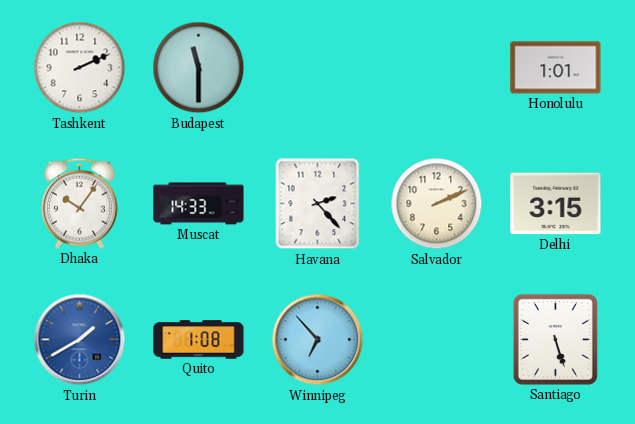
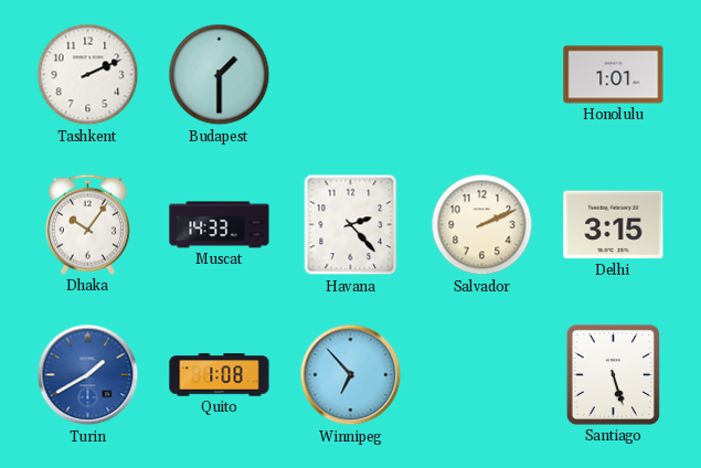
Budapest: 11:30 -> 1:30
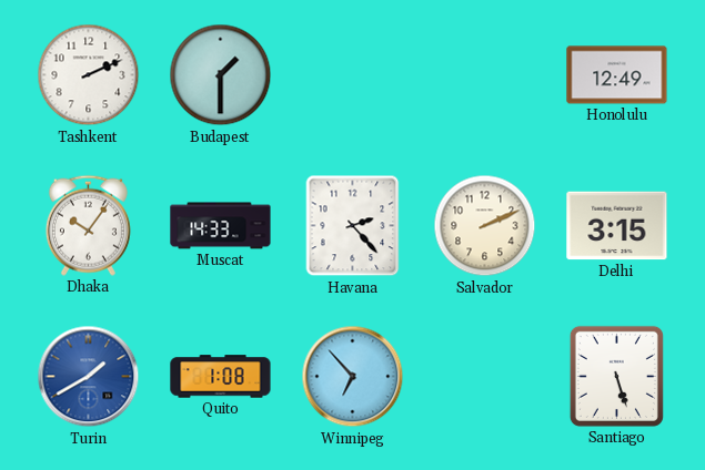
Honolulu: 1:01 -> 12:49
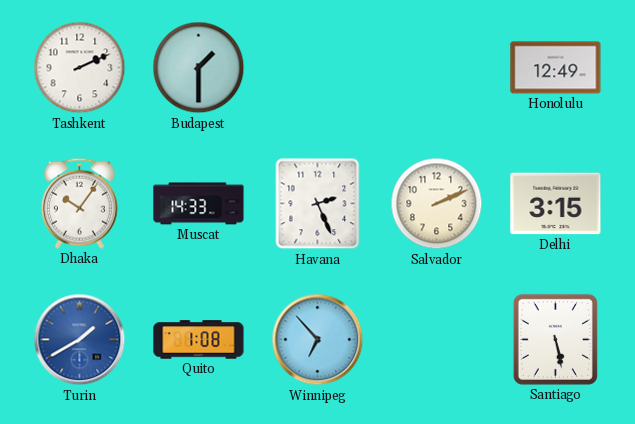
Havana: 2:23 -> 2:26
Santiago: 5:27 -> 5:28
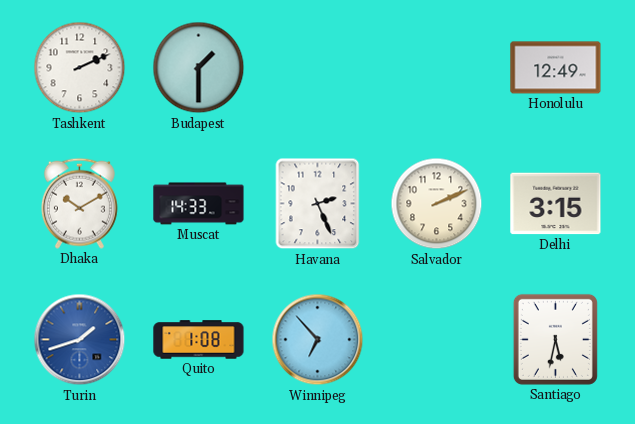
Dhaka: 10:06 -> 10:10
Turin: 1:40 -> 1:42
Santiago: 5:28 -> 5:32
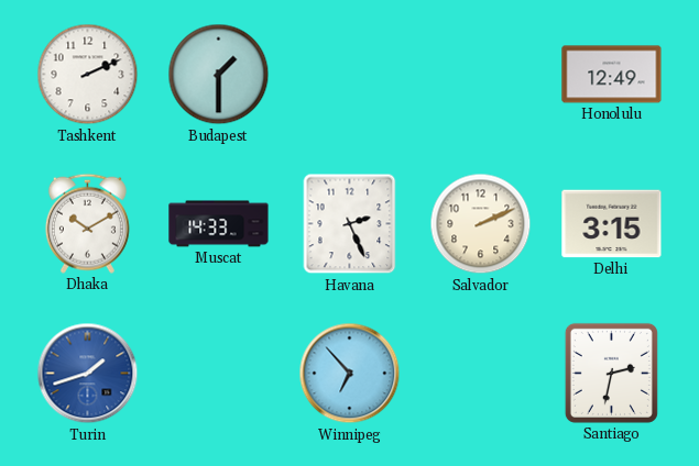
Quito: 1:08 -> none
Santiago: 5:32 -> 2:32
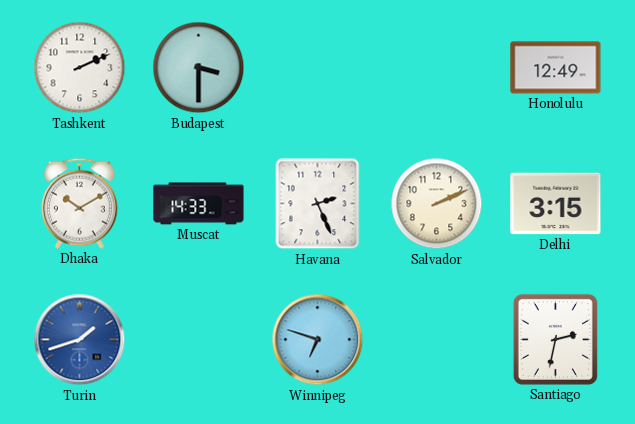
Budapest: 1:30 -> 3:30
Winnipeg: 6:53 -> 6:48
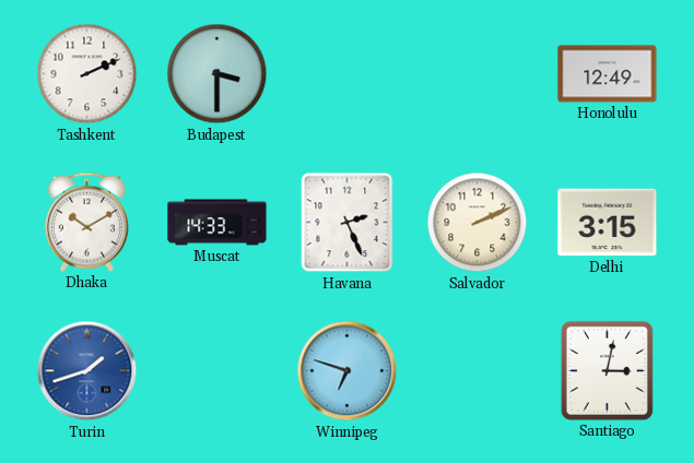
Santiago: 2:32 -> 3:02
